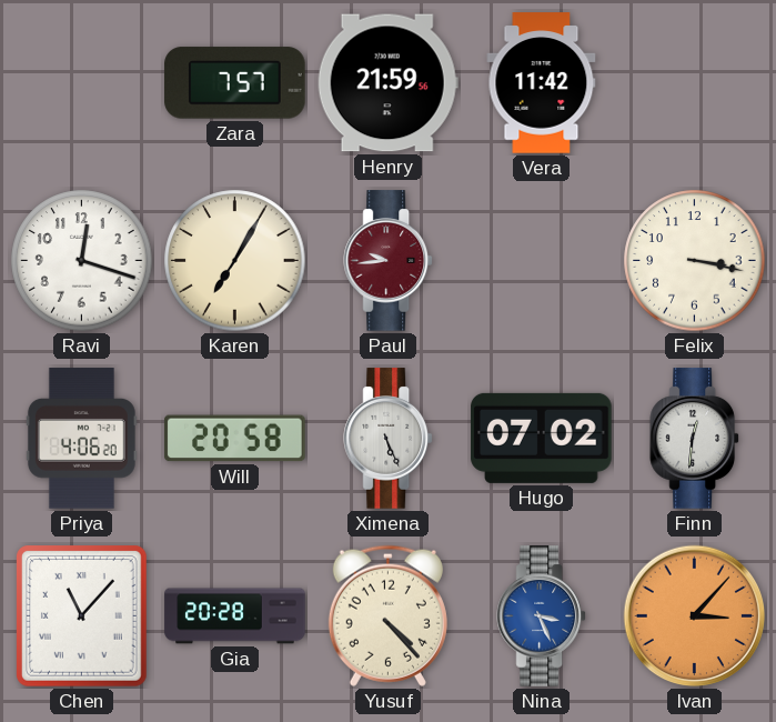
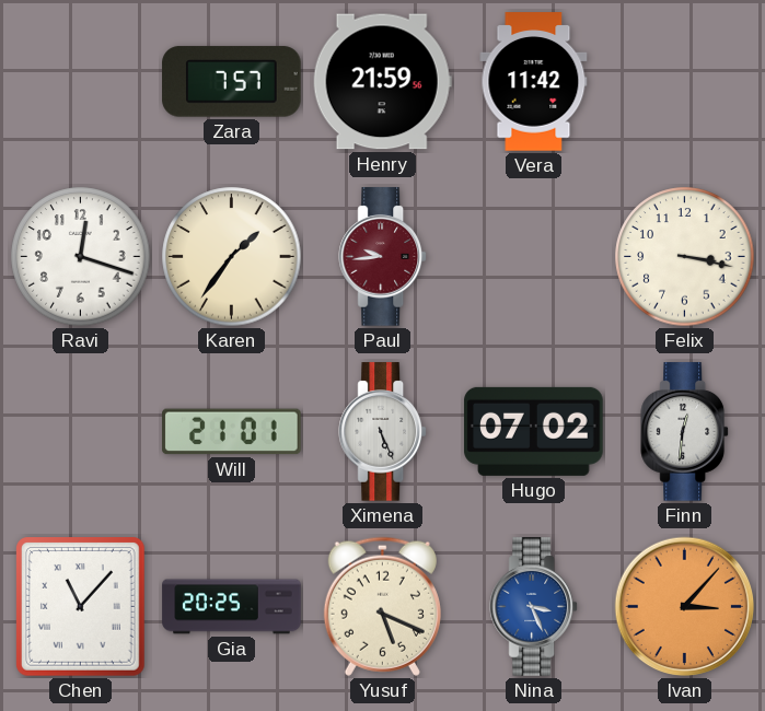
Karen: 7:05 -> 1:36
Priya: 4:06 -> none
Will: 20:58 -> 21:01
Gia: 20:28 -> 20:25
Yusuf: 4:23 -> 5:19
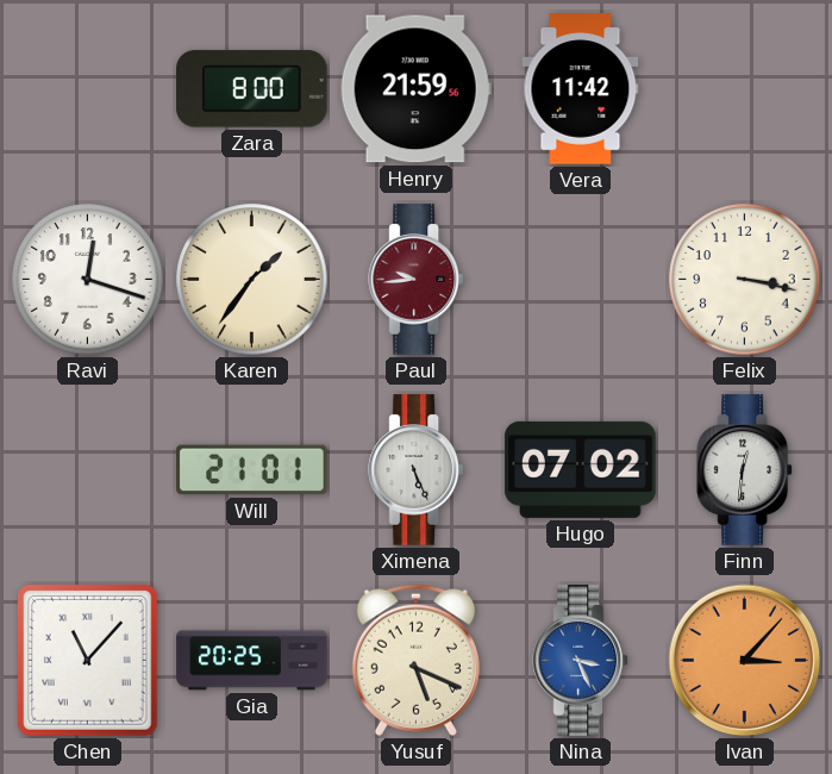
Zara: 7:57 -> 8:00
